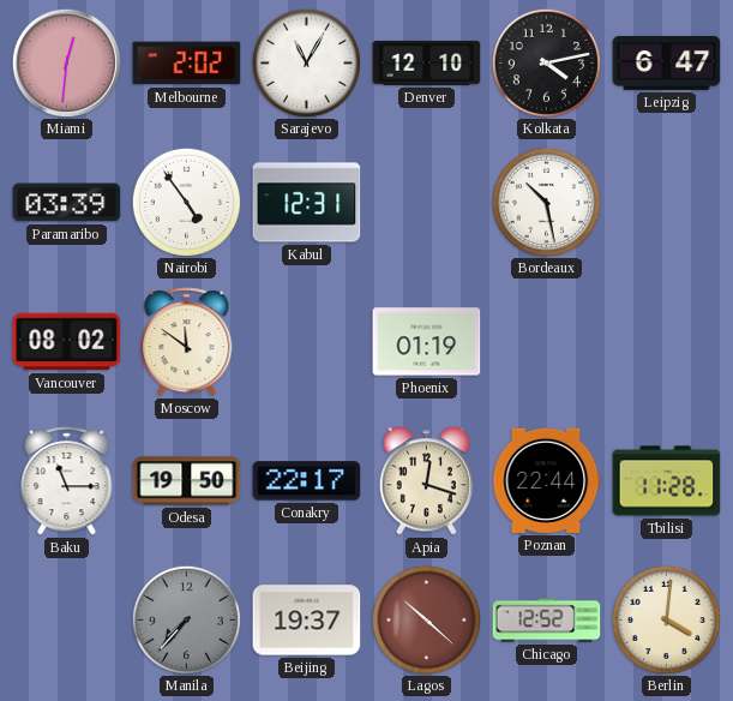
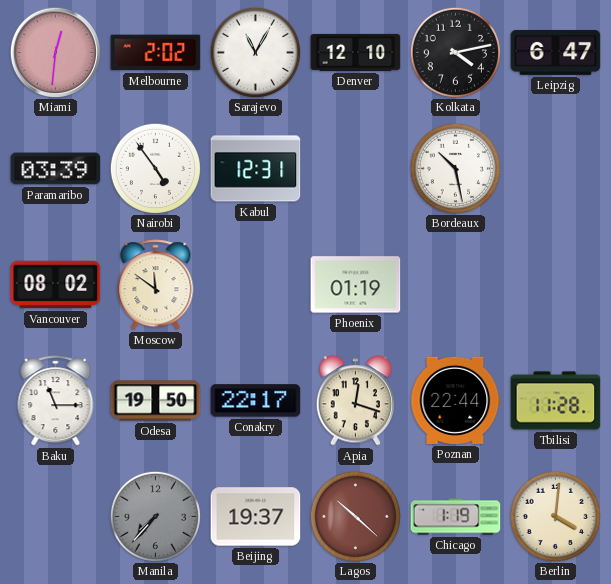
Chicago: 12:52 -> 1:19
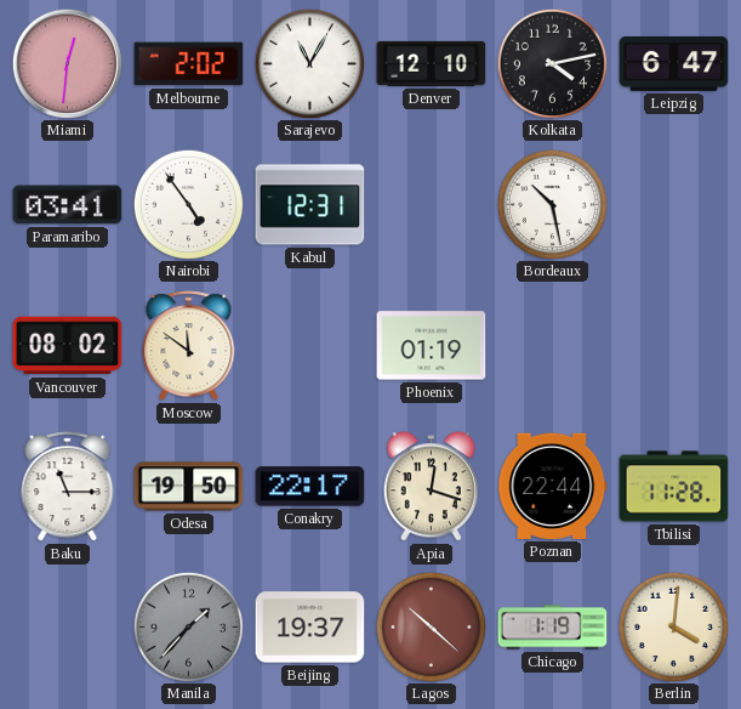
Paramaribo: 03:39 -> 03:41
Manila: 7:37 -> 1:37
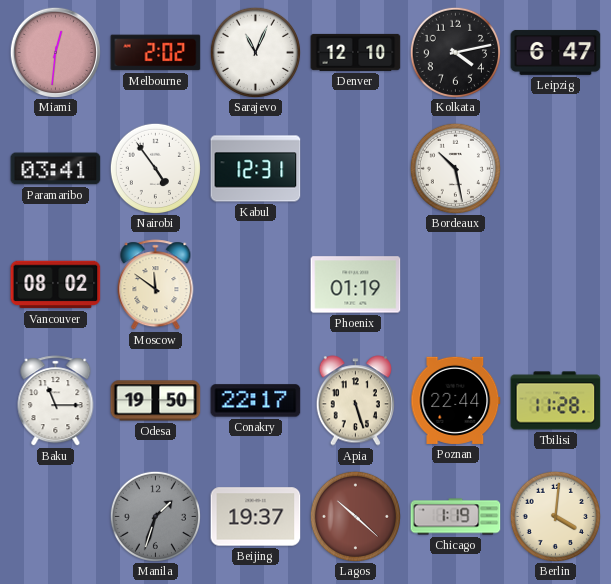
Sarajevo: 11:05 -> 11:04
Apia: 12:18 -> 5:27
Manila: 1:37 -> 1:33
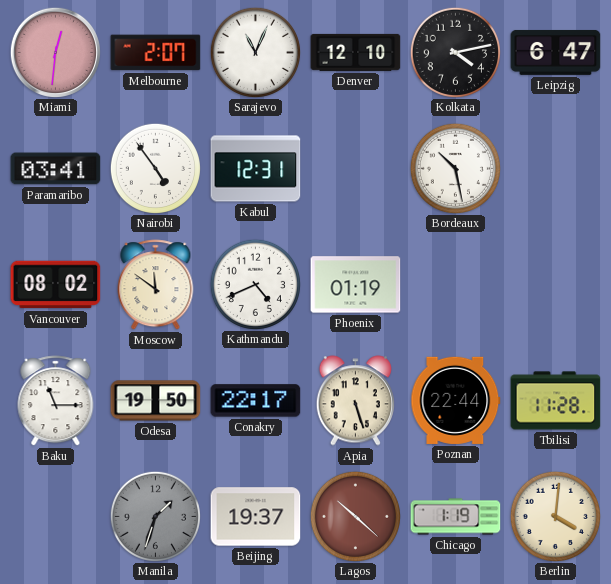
Melbourne: 2:02 -> 2:07
Kathmandu: none -> 4:41
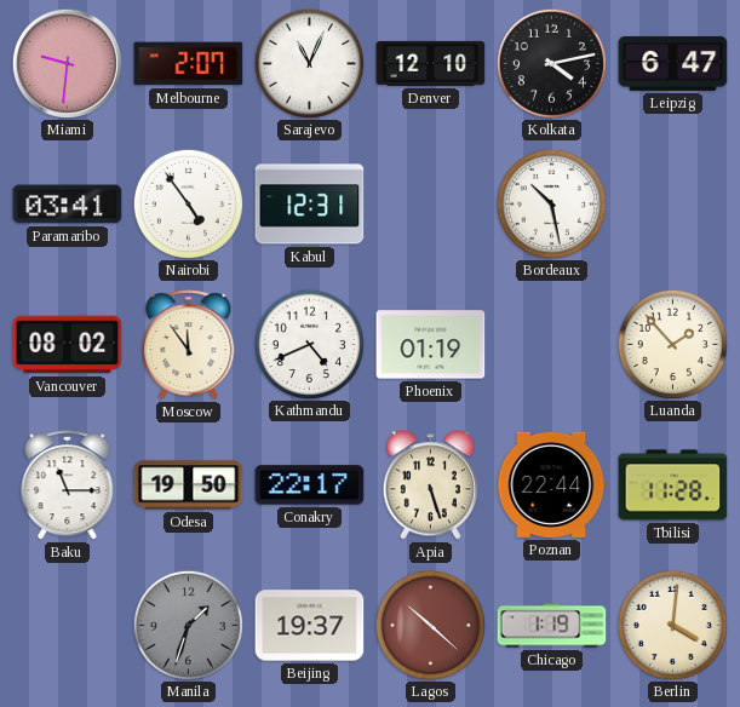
Miami: 12:31 -> 9:31
Moscow: 11:51 -> 11:54
Luanda: none -> 1:53
